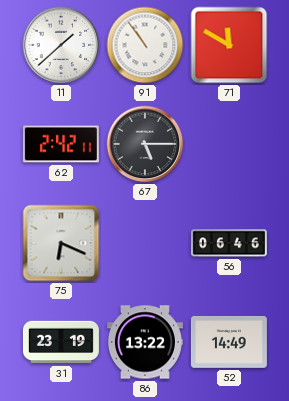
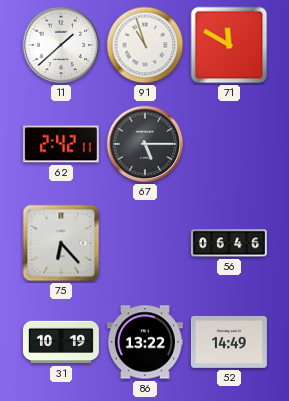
91: 10:54 -> 10:57
75: 6:19 -> 6:23
31: 23:19 -> 10:19
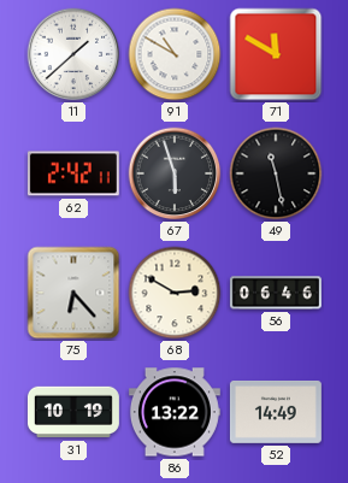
91: 10:57 -> 10:50
67: 5:15 -> 5:57
49: none -> 11:28
68: none -> 2:50
